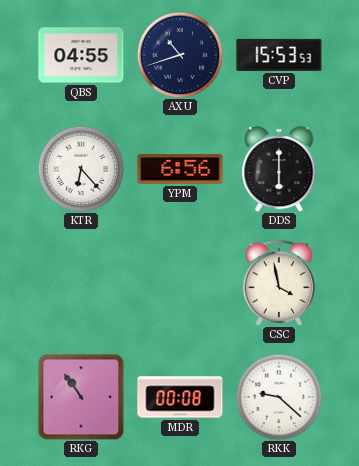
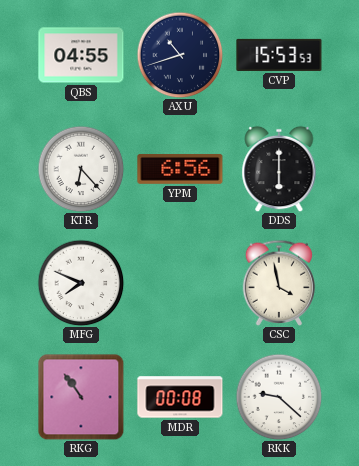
MFG: none -> 7:49
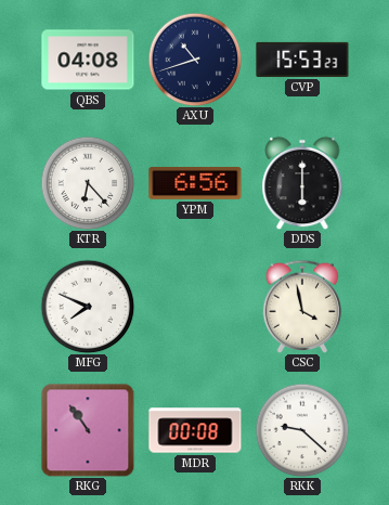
QBS: 04:55 -> 04:08
CVP: 15:53:53 -> 15:53:23
